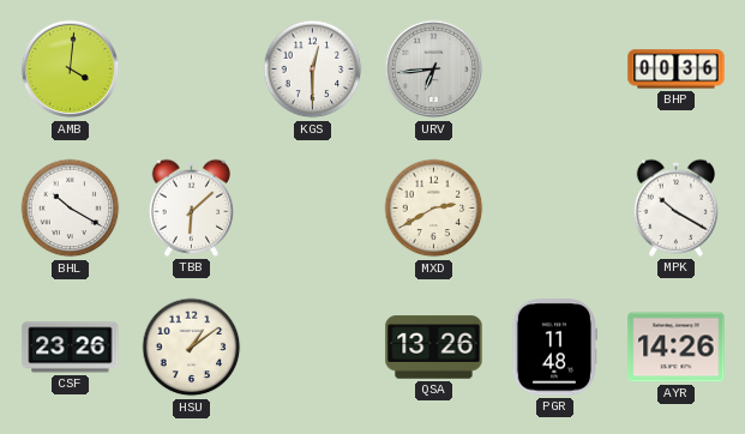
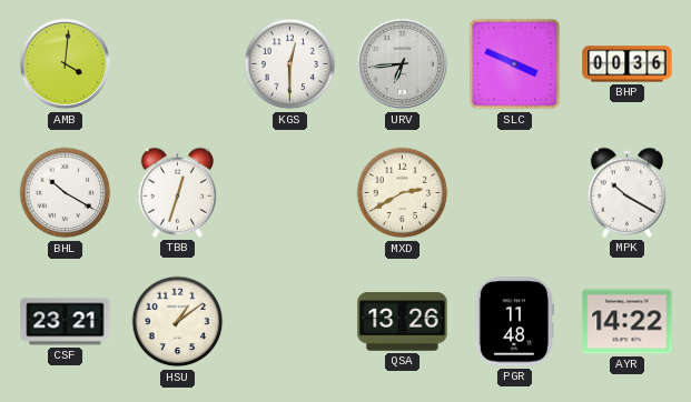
SLC: none -> 3:49
TBB: 6:08 -> 12:33
CSF: 23:26 -> 23:21
AYR: 14:26 -> 14:22
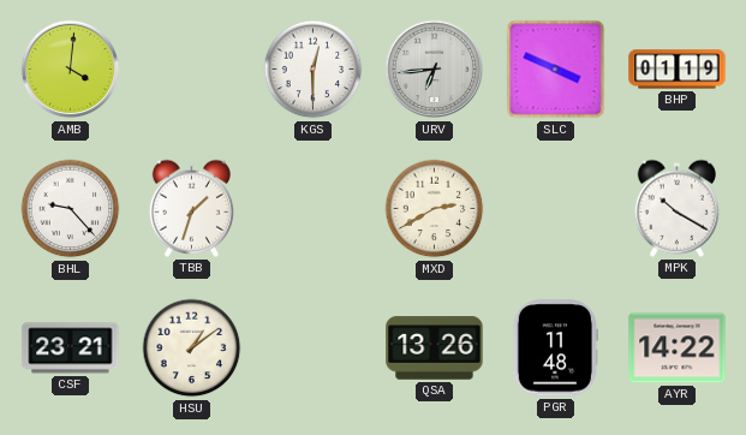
BHP: 00:36 -> 01:19
BHL: 10:20 -> 9:23
TBB: 12:33 -> 1:33
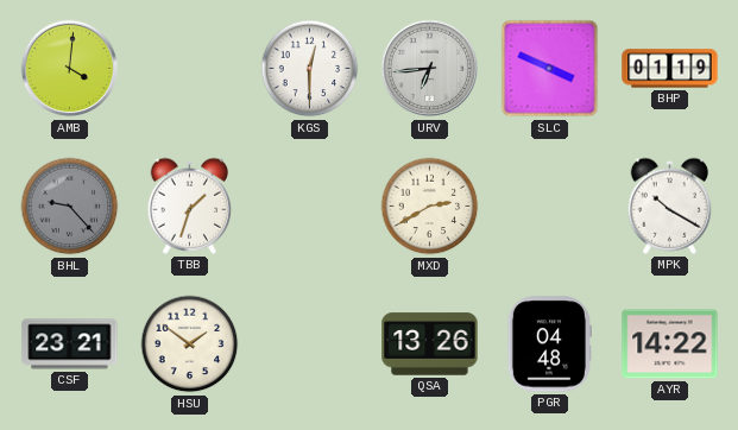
BHL dial: white -> grey
HSU: 1:09 -> 1:51
PGR: 11:48 -> 04:48
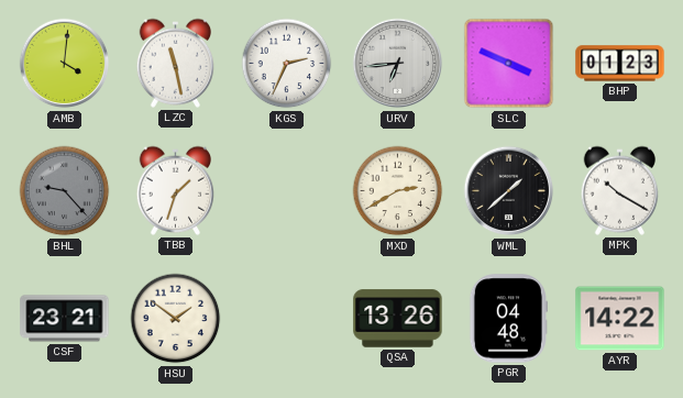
LZC: none -> 11:28
KGS: 12:30 -> 2:34
BHP: 01:19 -> 01:23
WML: none -> 1:38
